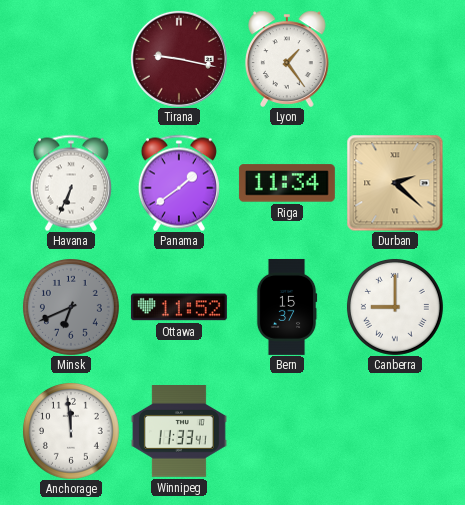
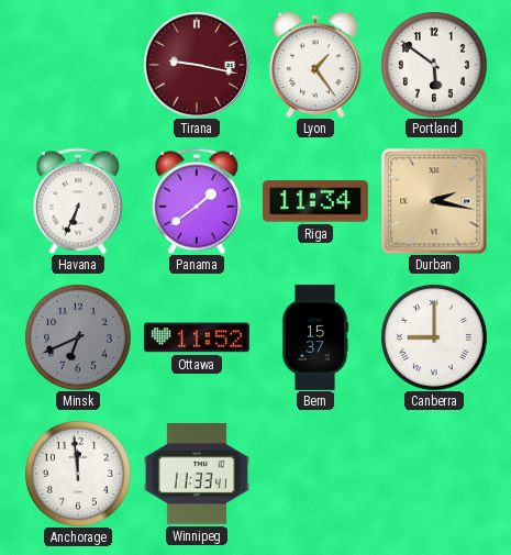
Portland: none -> 5:51
Durban: 2:22 -> 2:17
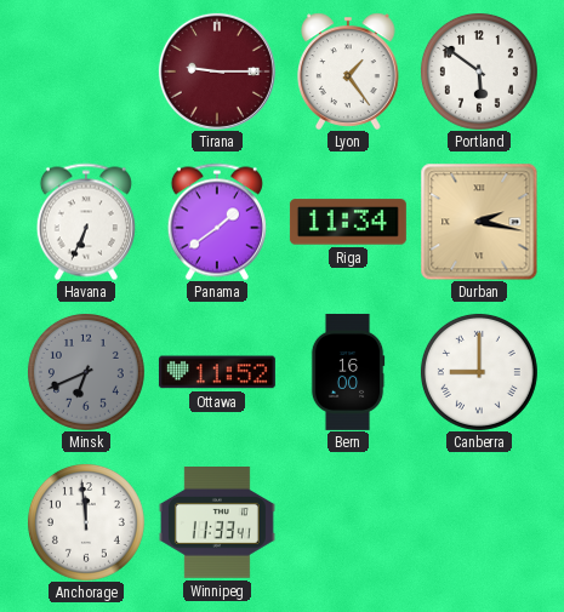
Tirana: 9:17 -> 9:15
Bern: 15:37 -> 16:00
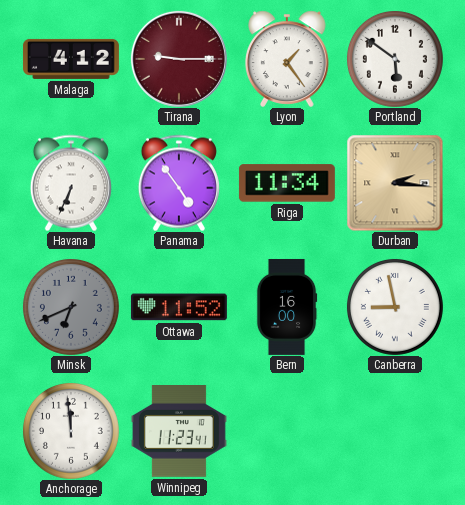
Malaga: none -> 4:12
Panama: 1:39 -> 4:54
Durban: 2:17 -> 2:16
Canberra: 9:00 -> 8:58
Winnipeg: 11:33 -> 11:23
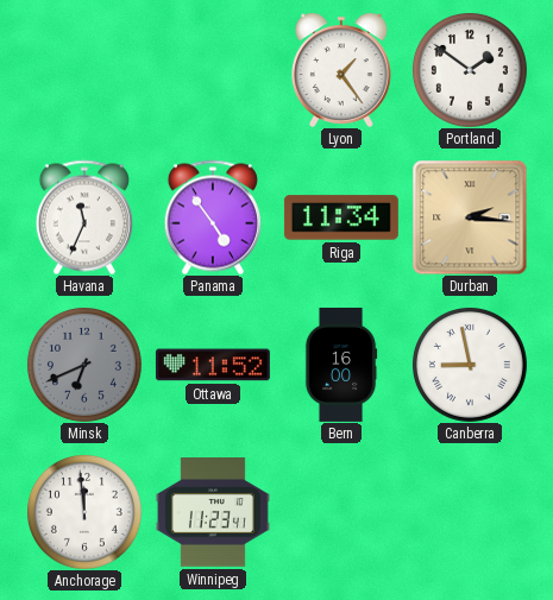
Malaga: 4:12 -> none
Tirana: 9:15 -> none
Portland: 5:51 -> 1:51
Havana: 6:34 -> 11:34
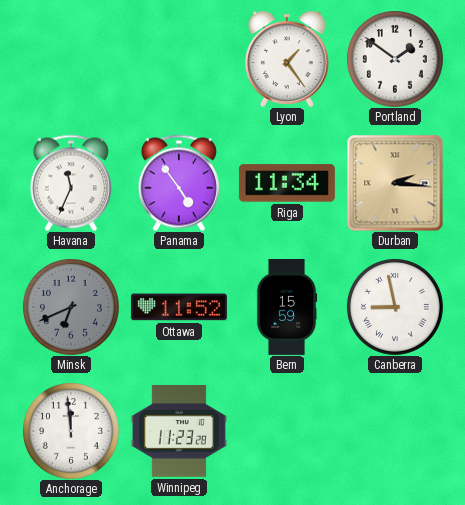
Bern: 16:00 -> 15:59
Winnipeg: 11:23:41 -> 11:23:28
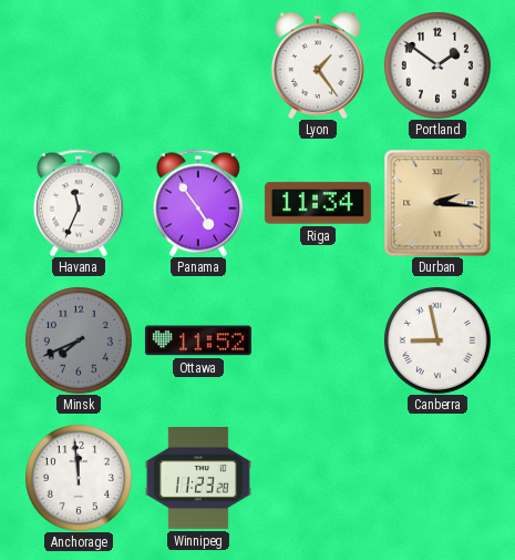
Minsk: 6:41 -> 7:41
Bern: 15:59 -> none
